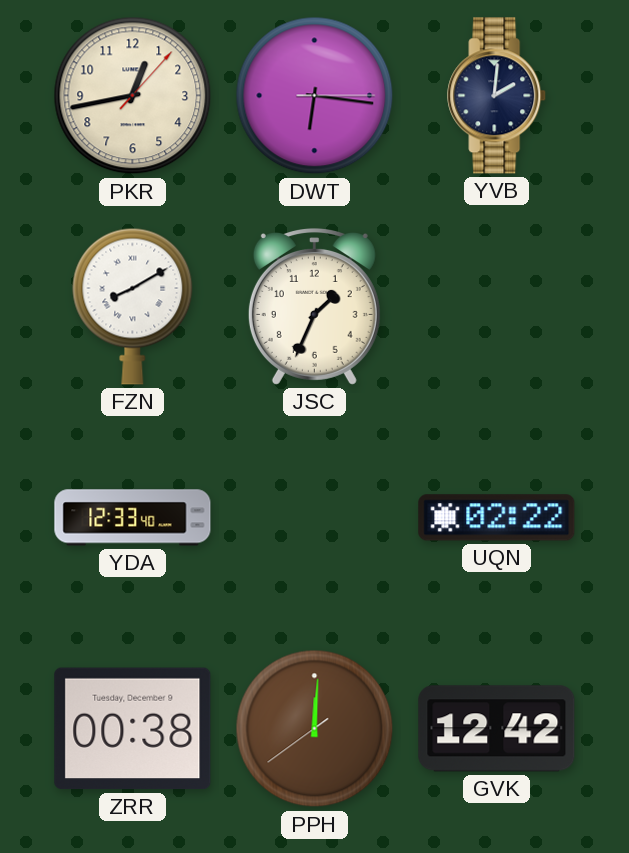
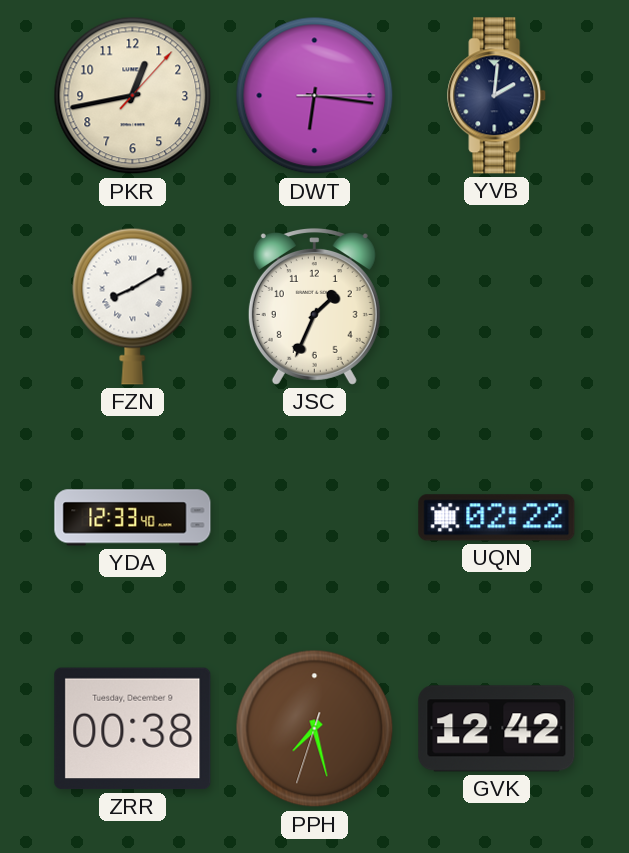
PPH: 12:00 -> 7:27
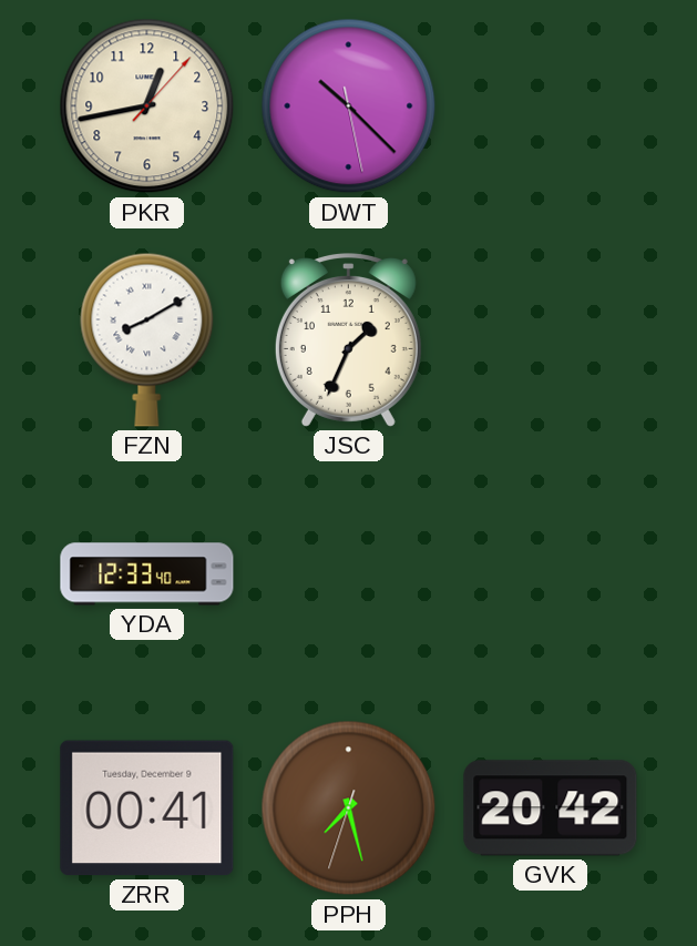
DWT: 6:16 -> 10:22
YVB: 2:01 -> none
UQN: 02:22 -> none
ZRR: 00:38 -> 00:41
GVK: 12:42 -> 20:42
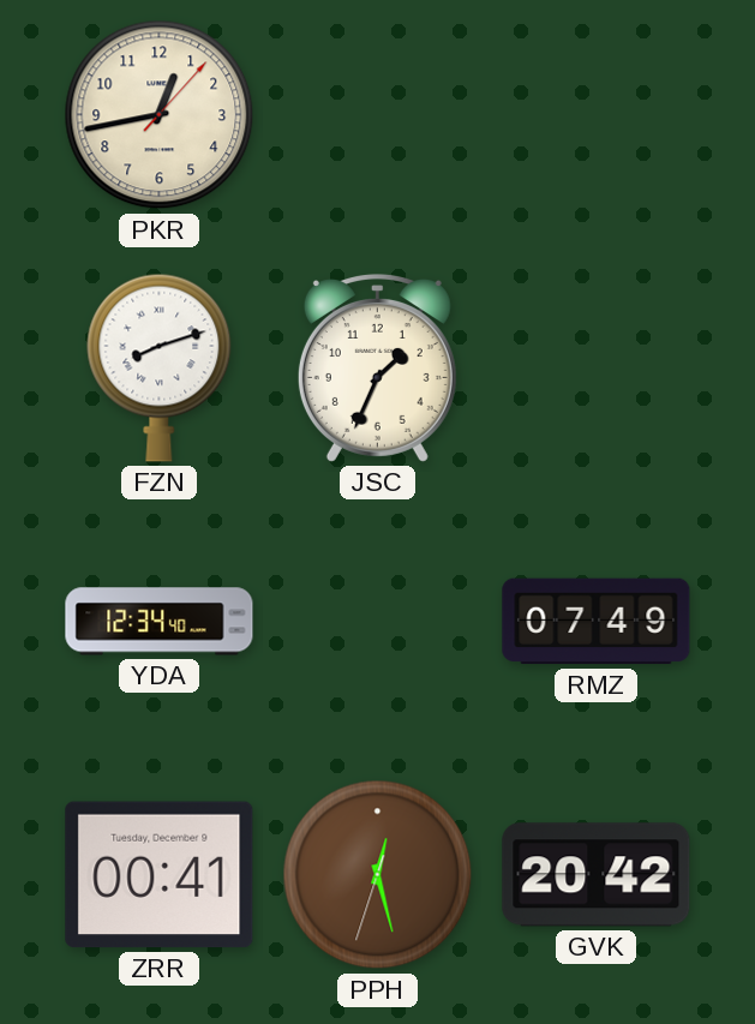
DWT: 10:22 -> none
FZN: 8:10 -> 8:12
YDA: 12:33 -> 12:34
RMZ: none -> 07:49
PPH: 7:27 -> 12:27
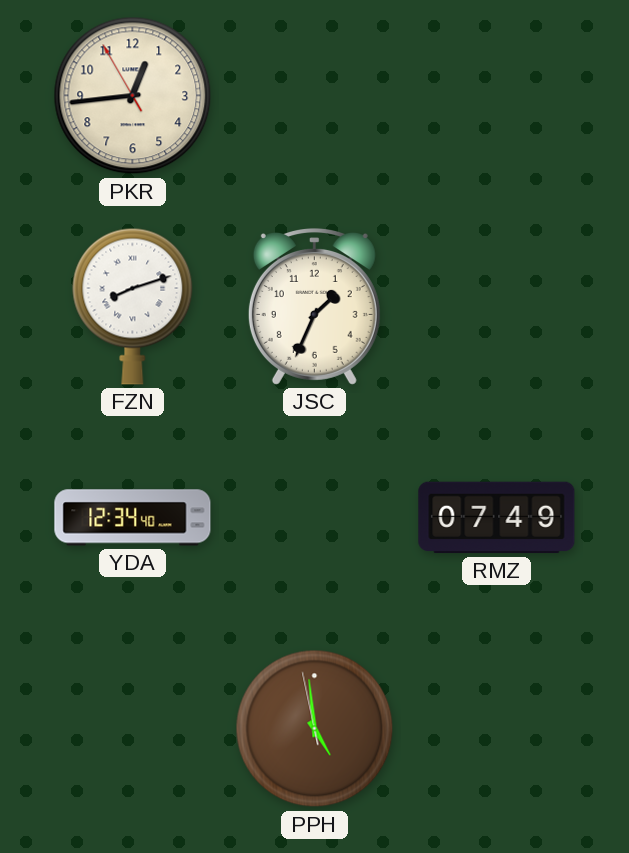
PKR: 12:43:07 -> 12:43:55
ZRR: 00:41 -> none
PPH: 12:27 -> 4:58
GVK: 20:42 -> none
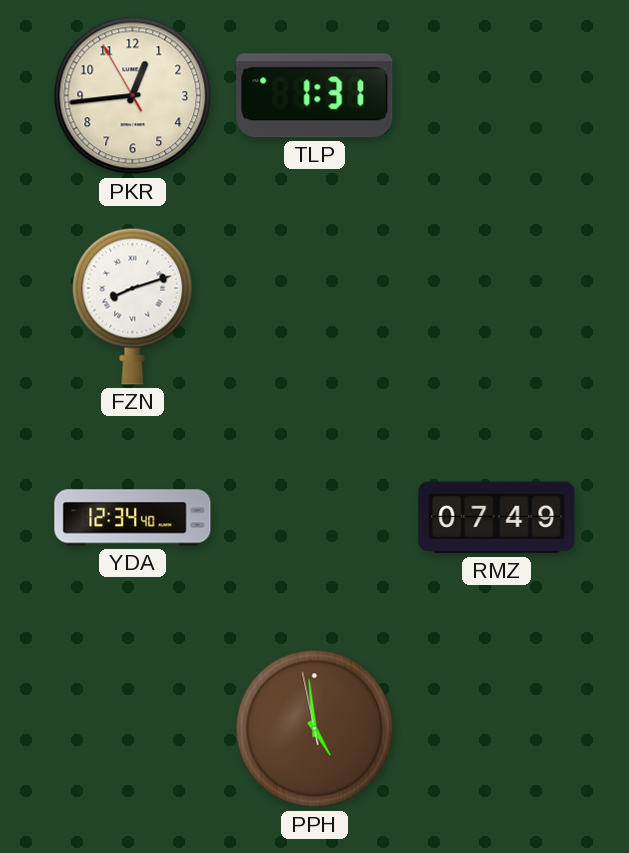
TLP: none -> 1:31
JSC: 1:34 -> none
